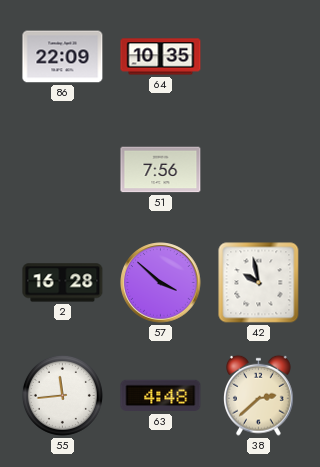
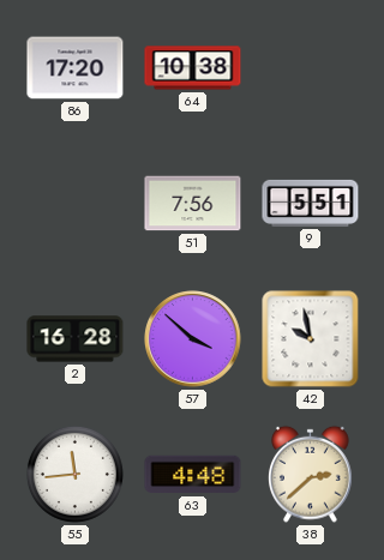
86: 22:09 -> 17:20
64: 10:35 -> 10:38
9: none -> 5:51
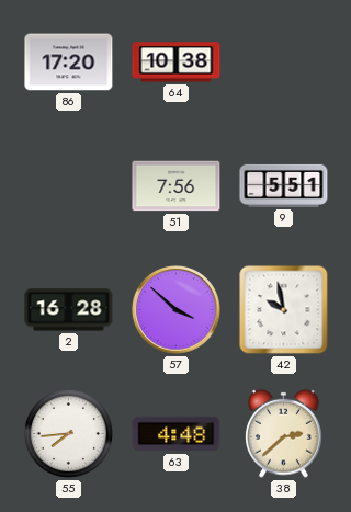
55: 11:44 -> 7:44
